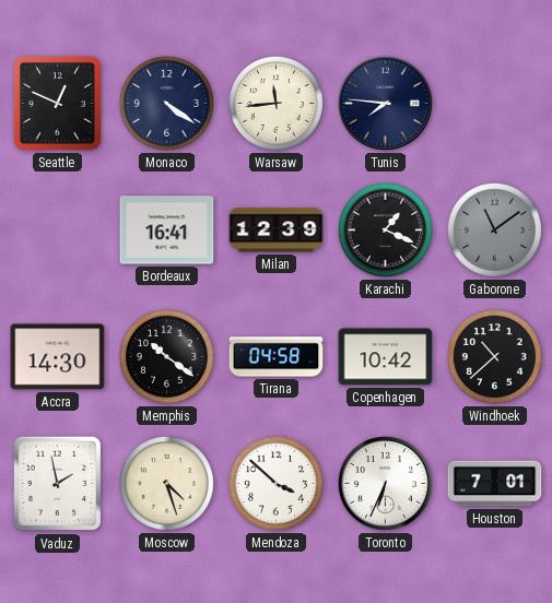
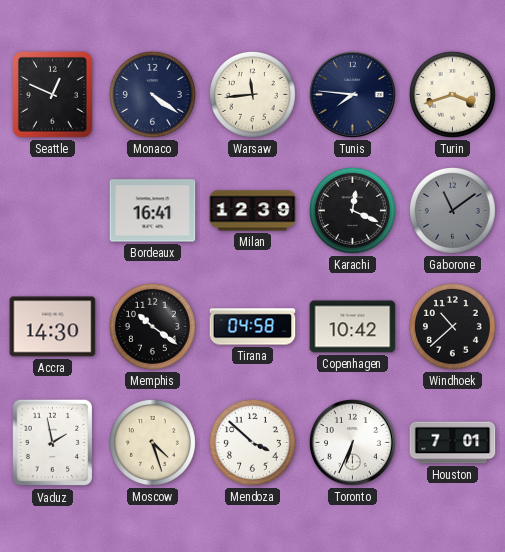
Turin: none -> 3:42
Karachi: 1:19 -> 12:19
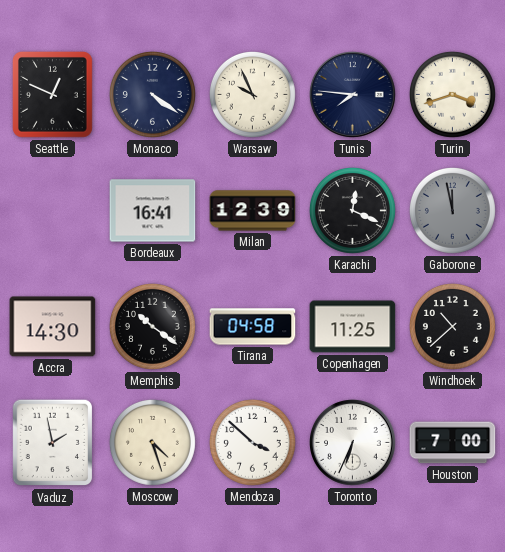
Warsaw: 11:44 -> 9:56
Gaborone: 11:09 -> 11:58
Copenhagen: 10:42 -> 11:25
Houston: 7:01 -> 7:00
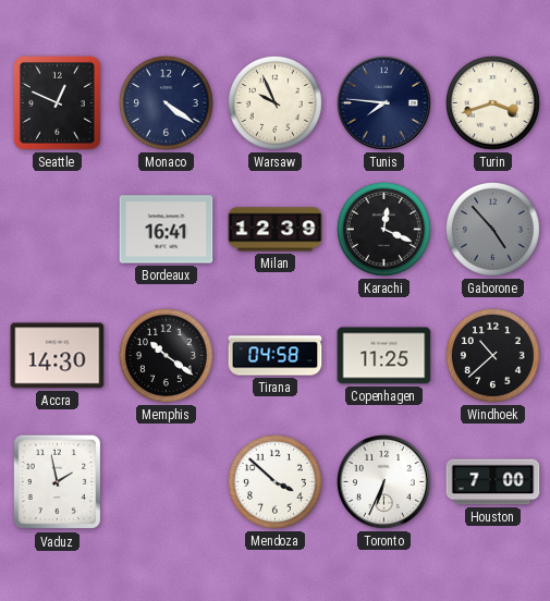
Gaborone: 11:58 -> 4:53
Moscow: 4:27 -> none
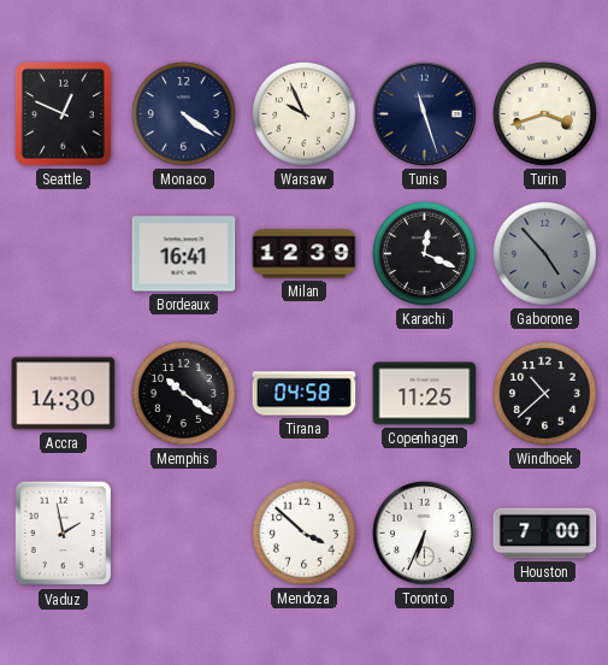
Tunis: 7:46 -> 11:27
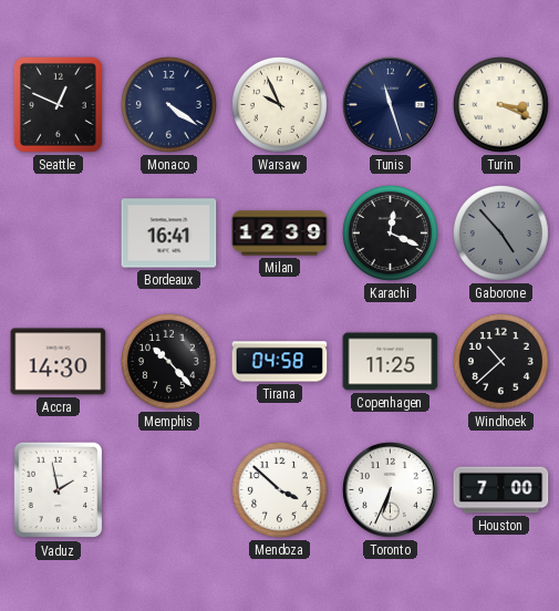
Turin: 3:42 -> 3:19
Memphis: 10:21 -> 10:23
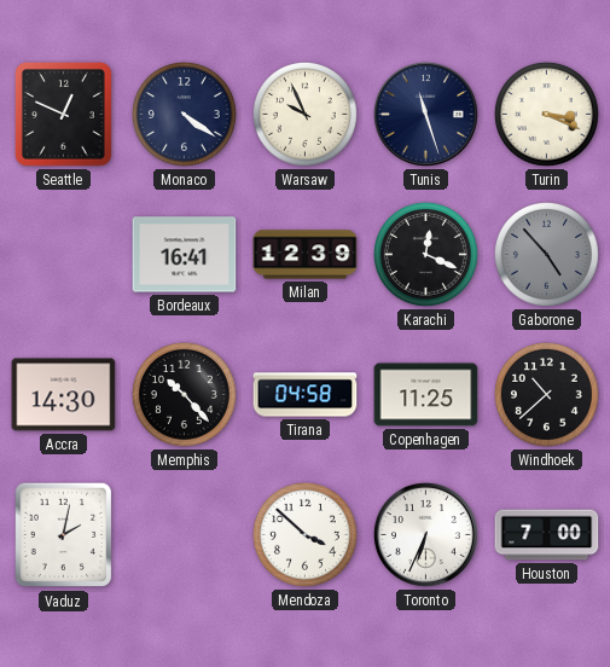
Vaduz: 1:58 -> 2:02
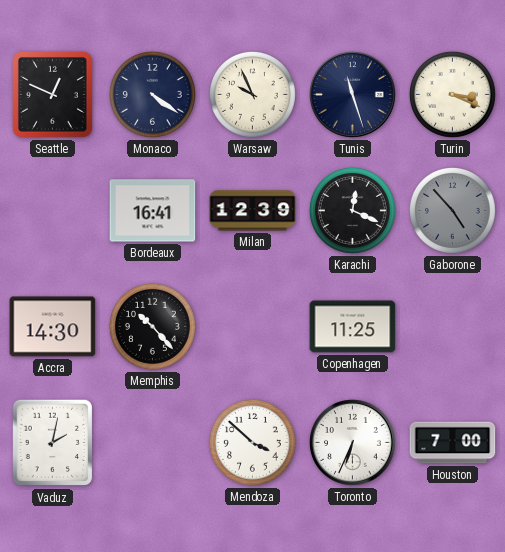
Tirana: 04:58 -> none
Windhoek: 10:38 -> none
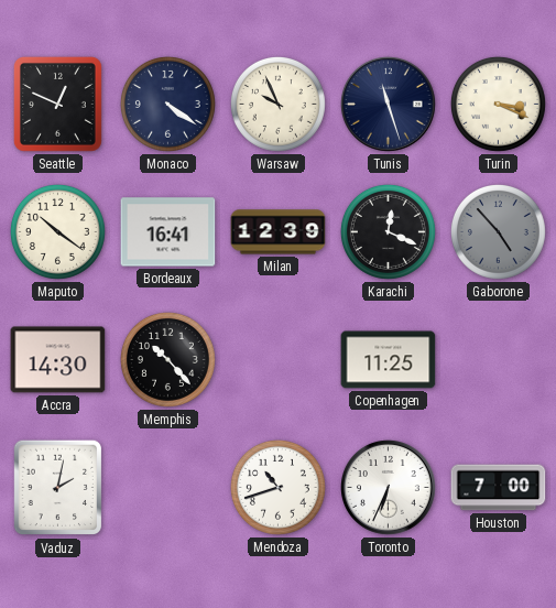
Maputo: none -> 10:21
Mendoza: 3:52 -> 10:42
